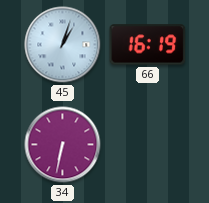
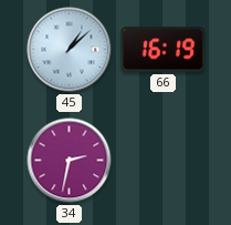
45: 1:03 -> 1:08
34: 6:32 -> 2:32
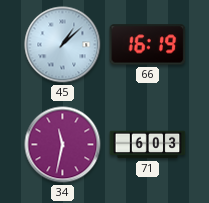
34: 2:32 -> 11:32
71: none -> 6:03
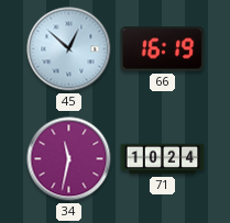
45: 1:08 -> 12:52
71: 6:03 -> 10:24
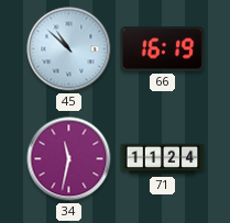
45: 12:52 -> 10:52
71: 10:24 -> 11:24
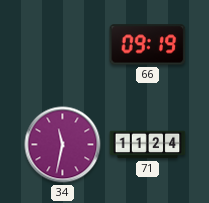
45: 10:52 -> none
66: 16:19 -> 09:19
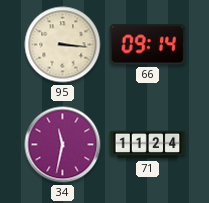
95: none -> 3:16
66: 09:19 -> 09:14
